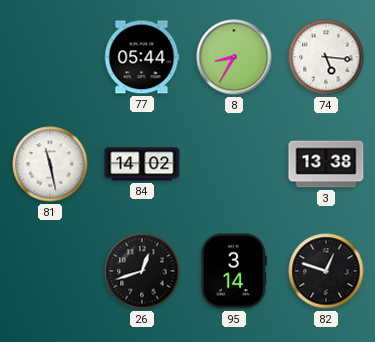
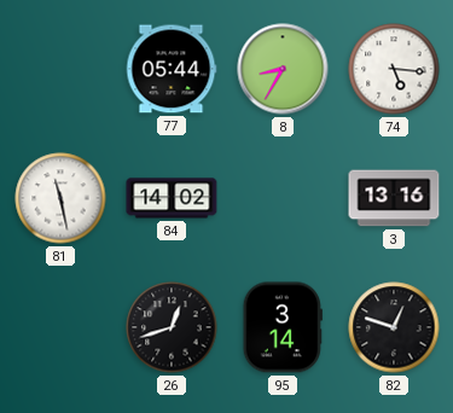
3: 13:38 -> 13:16
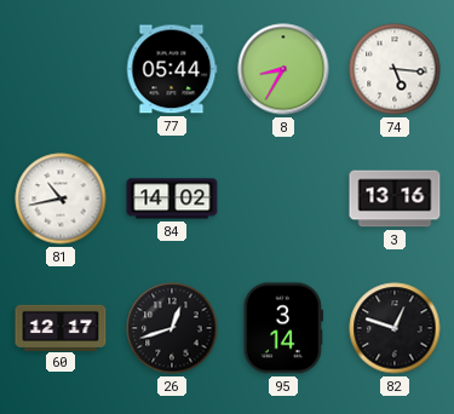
81: 11:28 -> 10:43
60: none -> 12:17
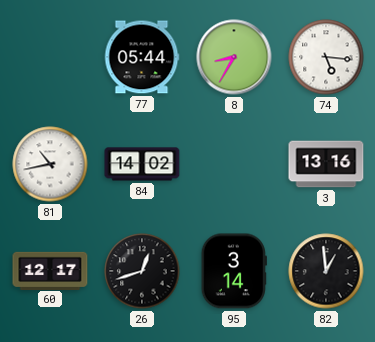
82: 12:48 -> 12:59
